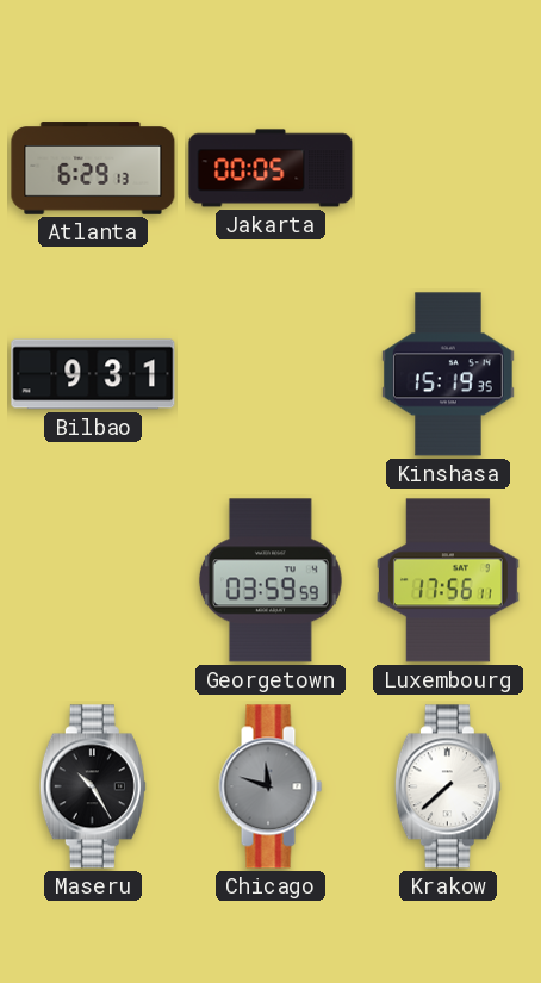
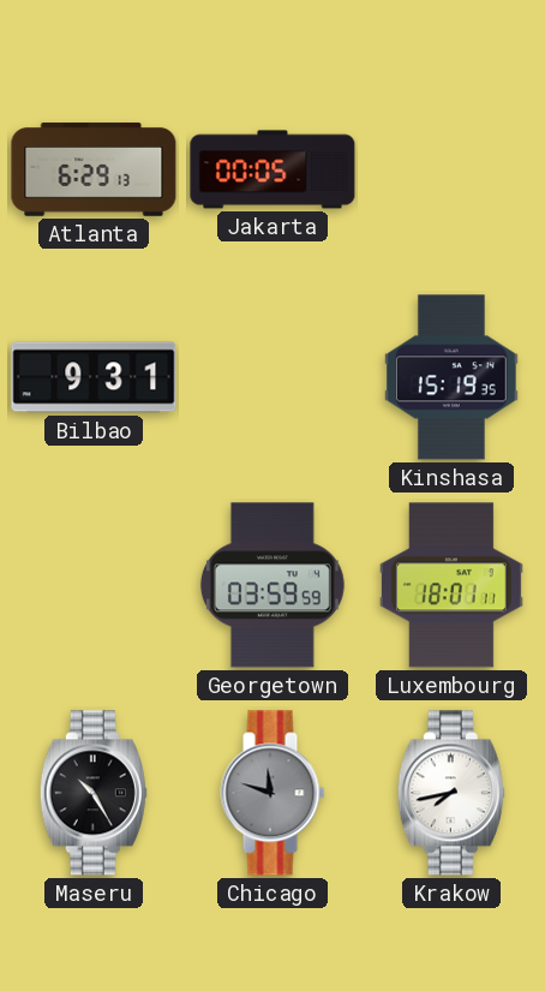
Luxembourg: 17:56 -> 18:01
Krakow: 7:38 -> 7:43
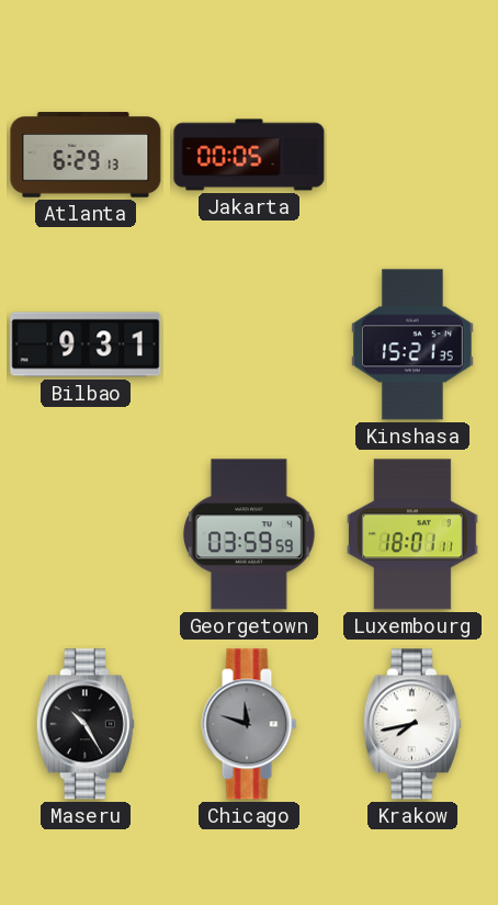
Kinshasa: 15:19 -> 15:21
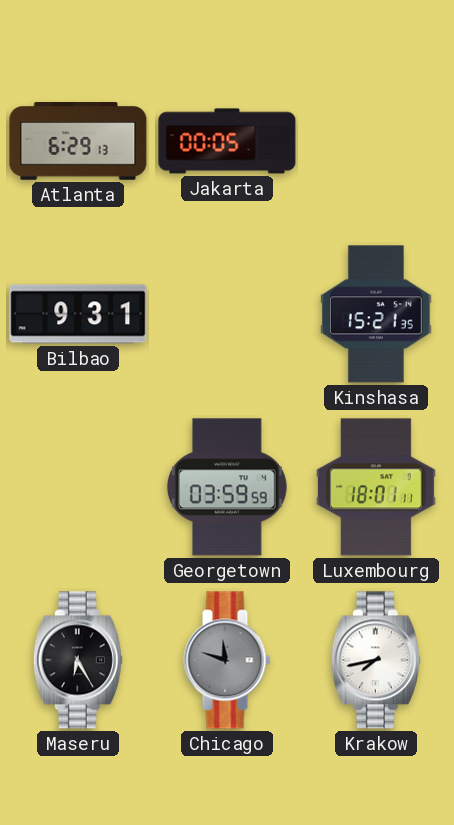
Maseru: 10:25 -> 6:25
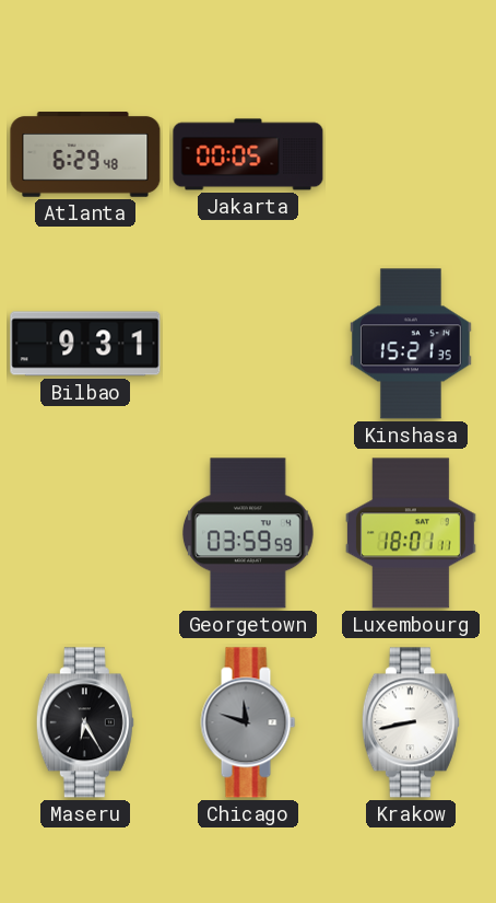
Atlanta: 6:29:13 -> 6:29:48
Krakow: 7:43 -> 8:43
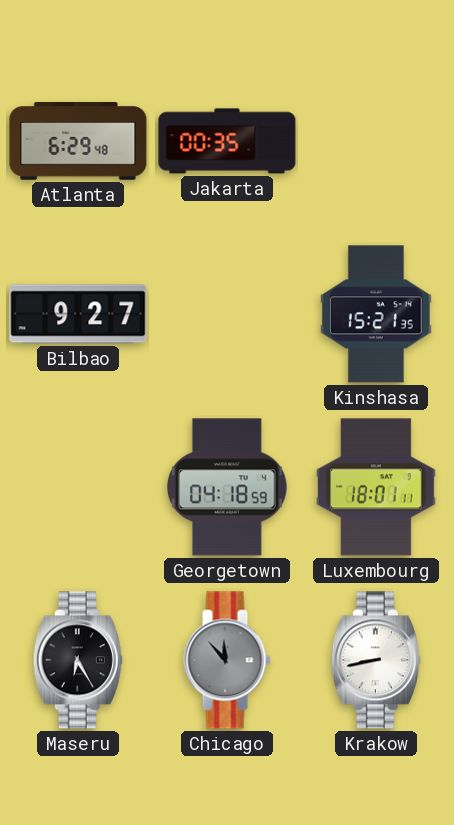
Jakarta: 00:05 -> 00:35
Bilbao: 9:31 -> 9:27
Georgetown: 03:59 -> 04:18
Chicago: 11:48 -> 11:53
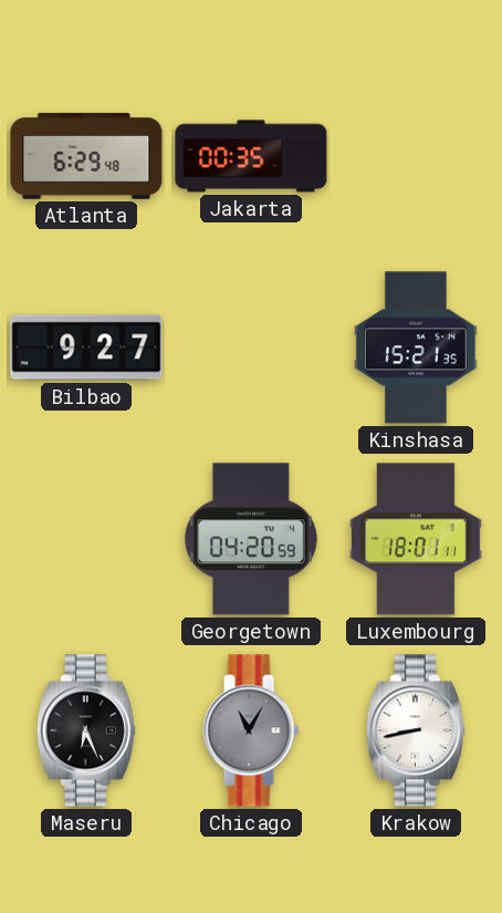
Georgetown: 04:18 -> 04:20
Maseru: 6:25 -> 6:26
Chicago: 11:53 -> 11:05
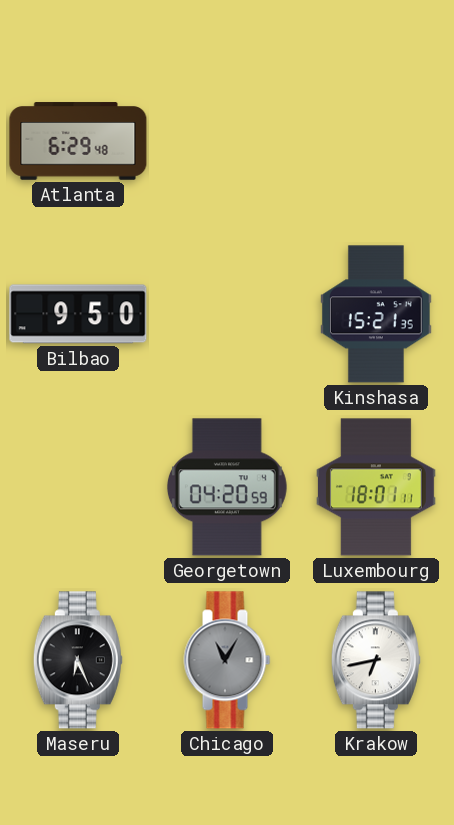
Jakarta: 00:35 -> none
Bilbao: 9:27 -> 9:50
Krakow: 8:43 -> 6:43
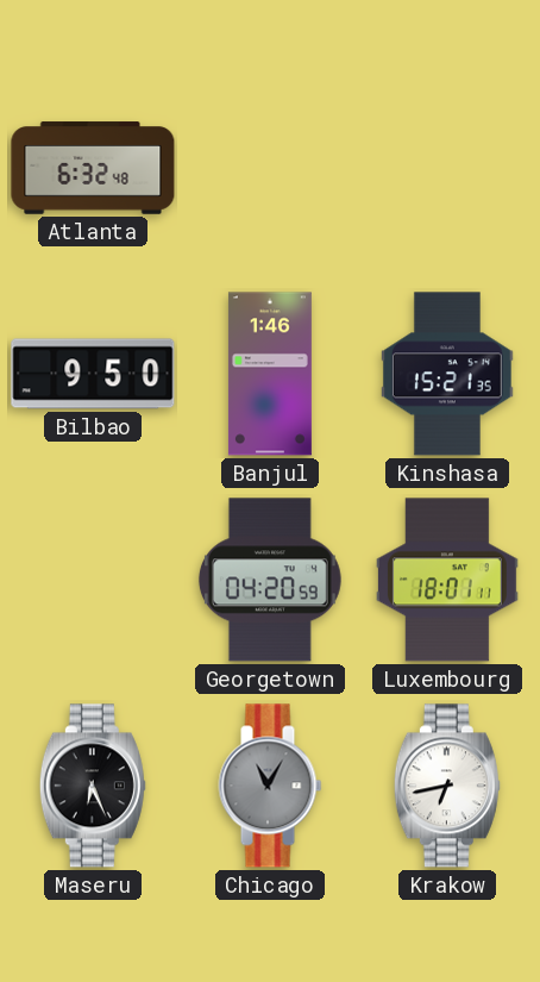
Atlanta: 6:29 -> 6:32
Banjul: none -> 1:46
